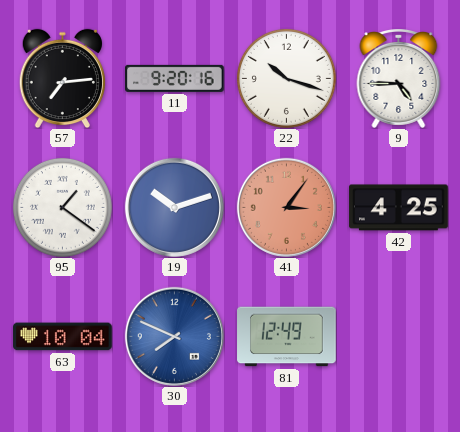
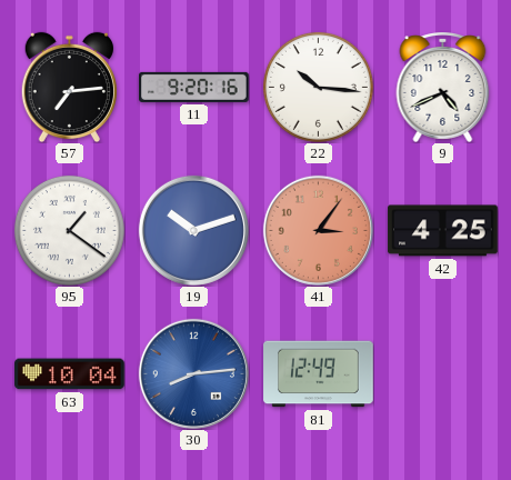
22: 10:18 -> 10:16
9: 4:45 -> 4:41
30: 7:49 -> 8:14
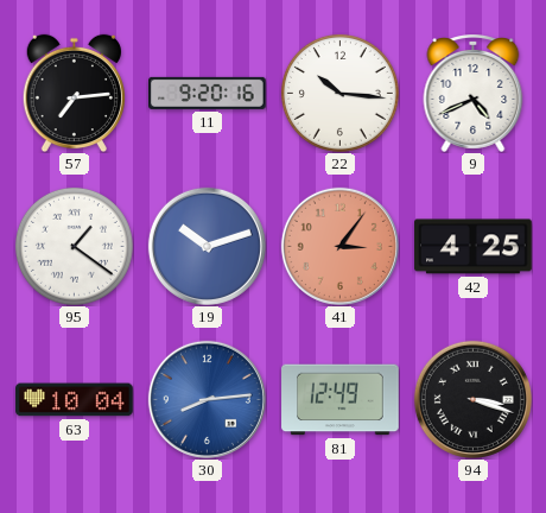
94: none -> 3:18
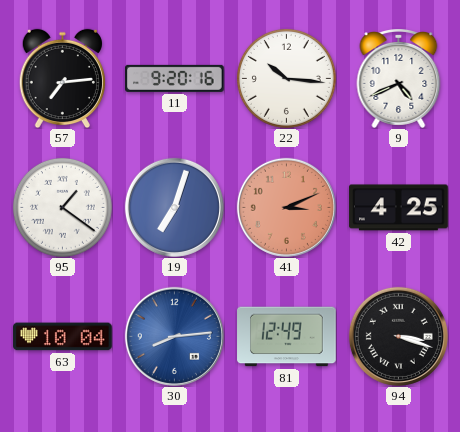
19: 10:12 -> 7:03
41: 3:06 -> 3:11
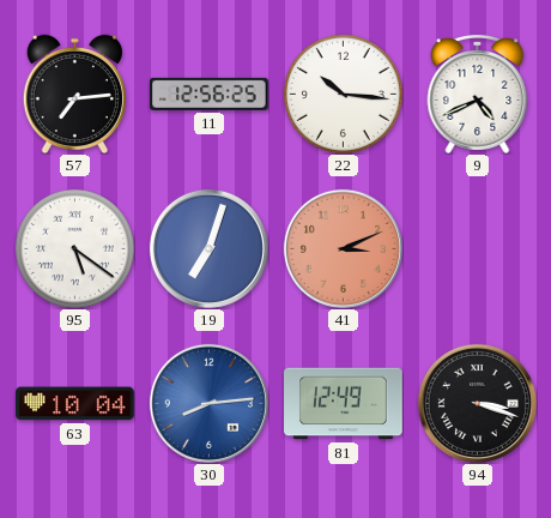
11: 9:20 -> 12:56
95: 1:21 -> 5:21
42: 4:25 -> none
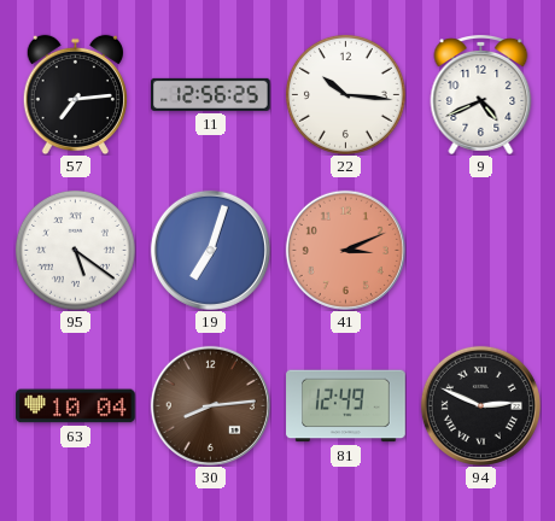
30 dial: blue -> brown
94: 3:18 -> 2:49
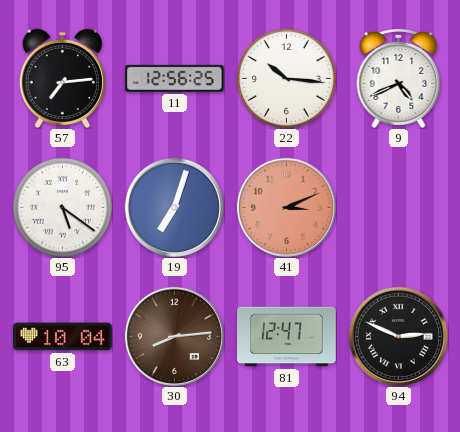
81: 12:49 -> 12:47
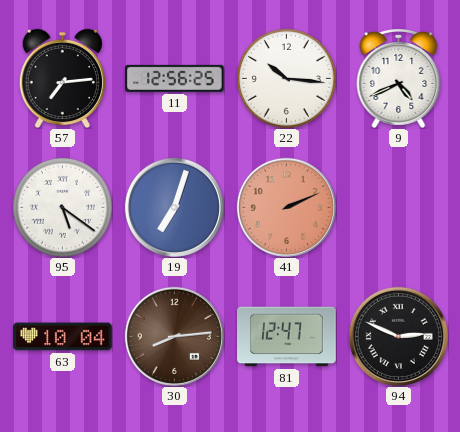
41: 3:11 -> 2:11
